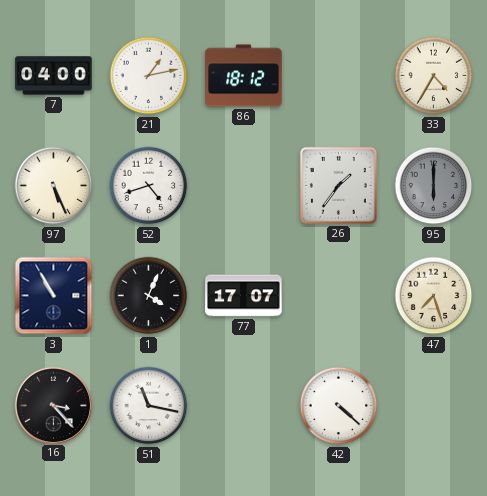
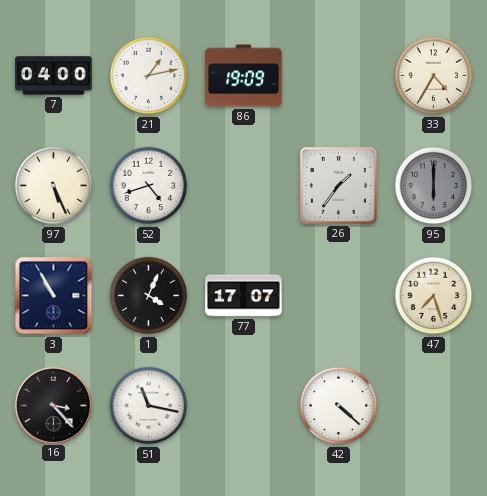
86: 18:12 -> 19:09
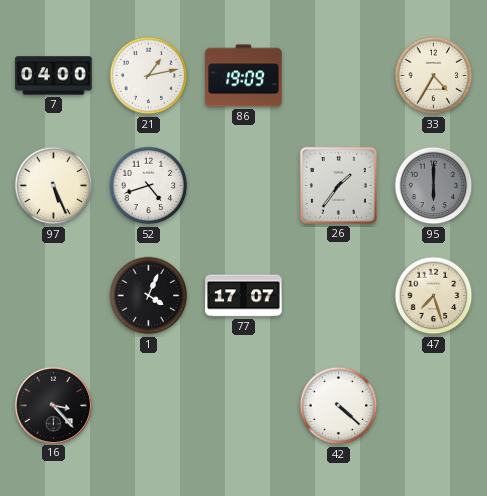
3: 10:55 -> none
51: 11:17 -> none
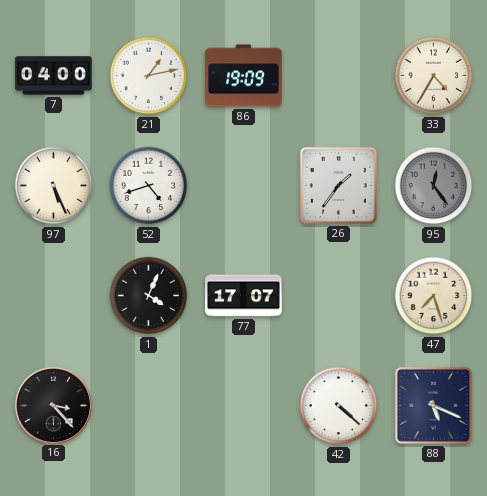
95: 6:00 -> 12:24
88: none -> 5:19
